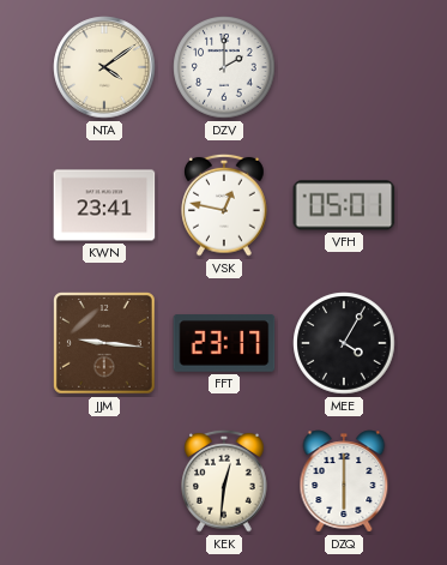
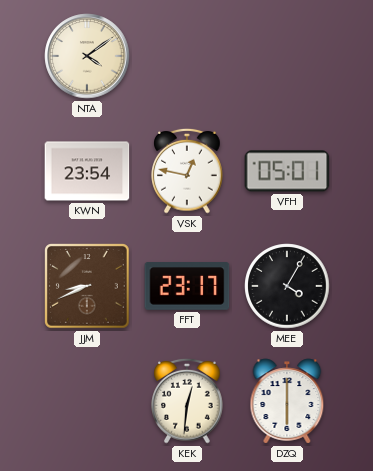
DZV: 2:00 -> none
KWN: 23:41 -> 23:54
JJM: 9:16 -> 8:41
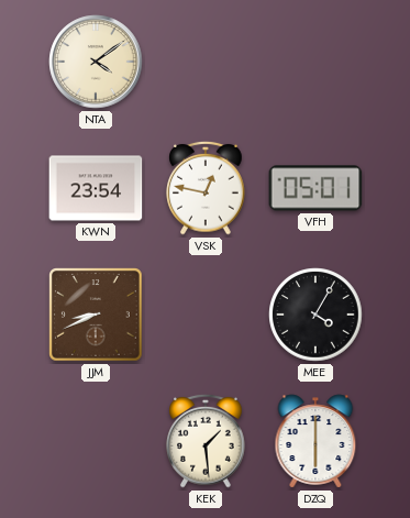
FFT: 23:17 -> none
KEK: 12:31 -> 1:29
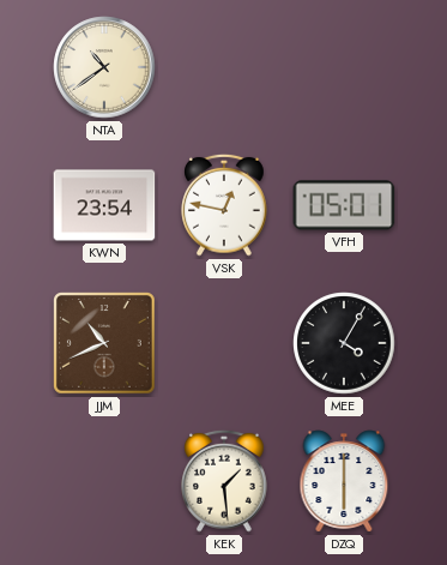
NTA: 4:09 -> 10:39
JJM: 8:41 -> 10:41
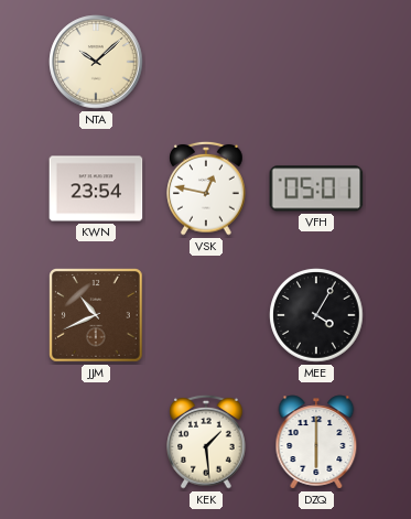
NTA: 10:39 -> 10:08
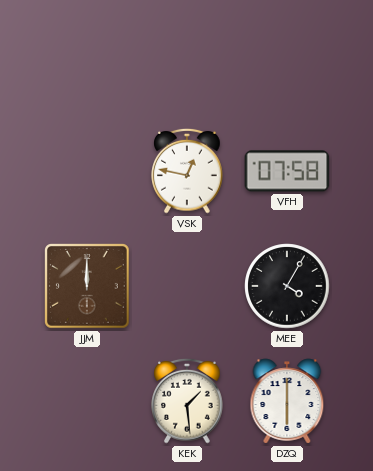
NTA: 10:08 -> none
KWN: 23:54 -> none
VFH: 05:01 -> 07:58
JJM: 10:41 -> 12:00
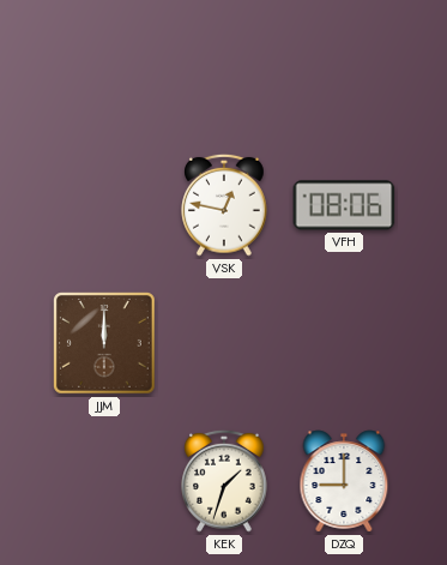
VFH: 07:58 -> 08:06
MEE: 4:05 -> none
KEK: 1:29 -> 1:33
DZQ: 6:00 -> 9:00
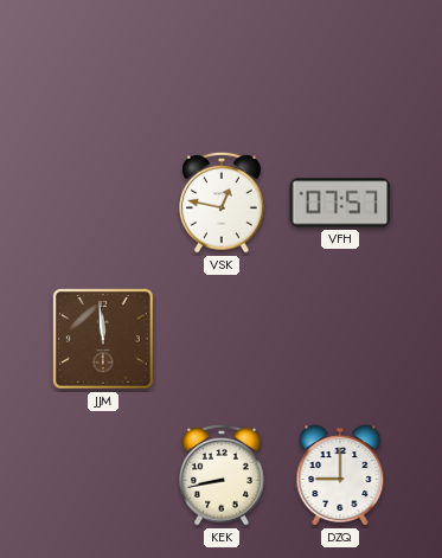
VFH: 08:06 -> 07:57
JJM: 12:00 -> 11:59
KEK: 1:33 -> 8:43
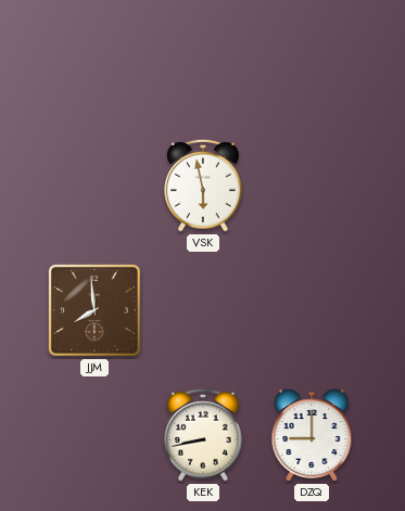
VSK: 12:47 -> 5:58
VFH: 07:57 -> none
JJM: 11:59 -> 7:59
